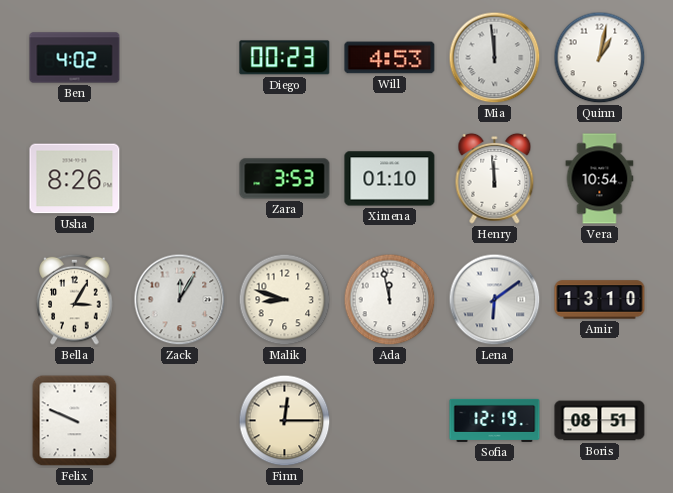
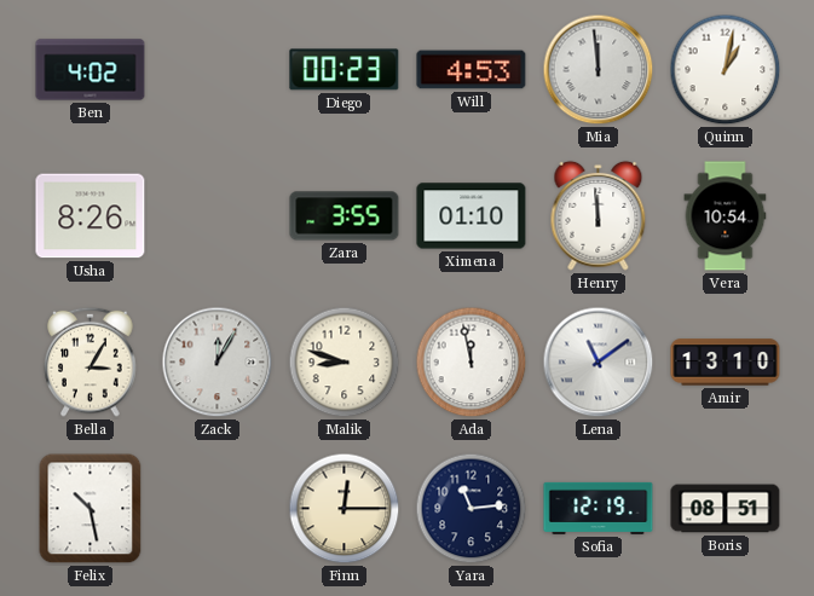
Zara: 3:53 -> 3:55
Lena: 6:09 -> 11:09
Felix: 9:49 -> 10:28
Yara: none -> 11:14
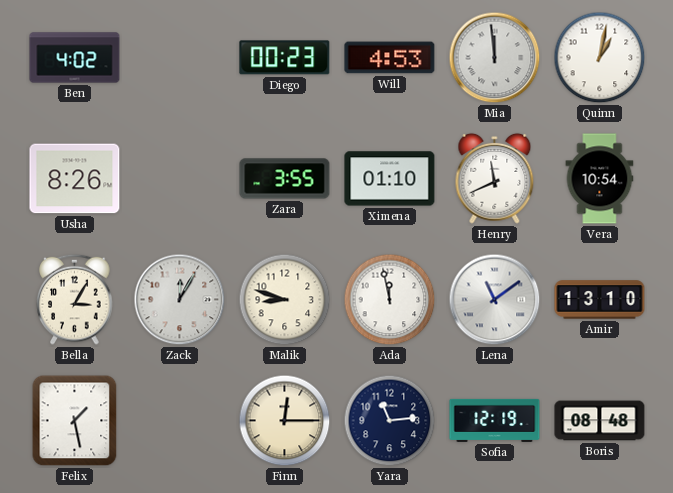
Henry: 11:59 -> 11:41
Felix: 10:28 -> 1:28
Boris: 08:51 -> 08:48
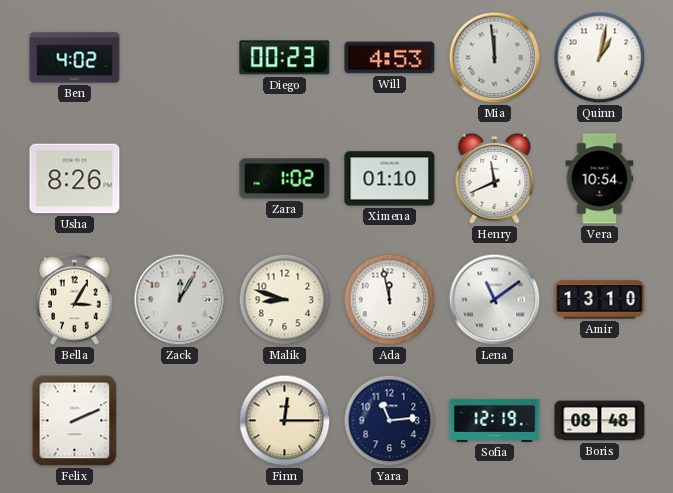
Zara: 3:55 -> 1:02
Felix: 1:28 -> 2:11
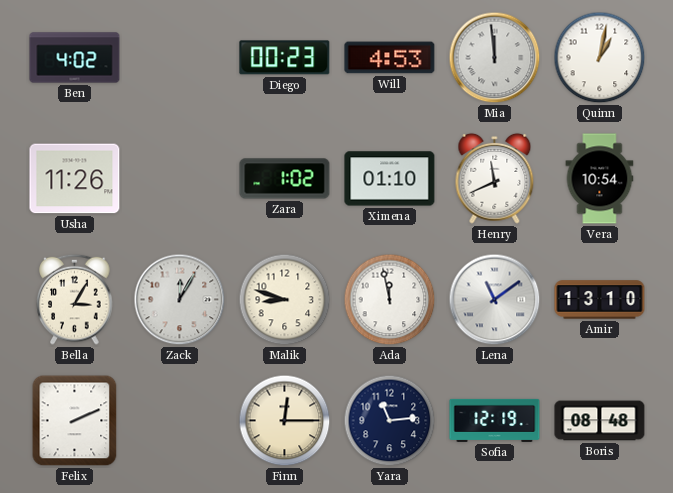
Usha: 8:26 -> 11:26
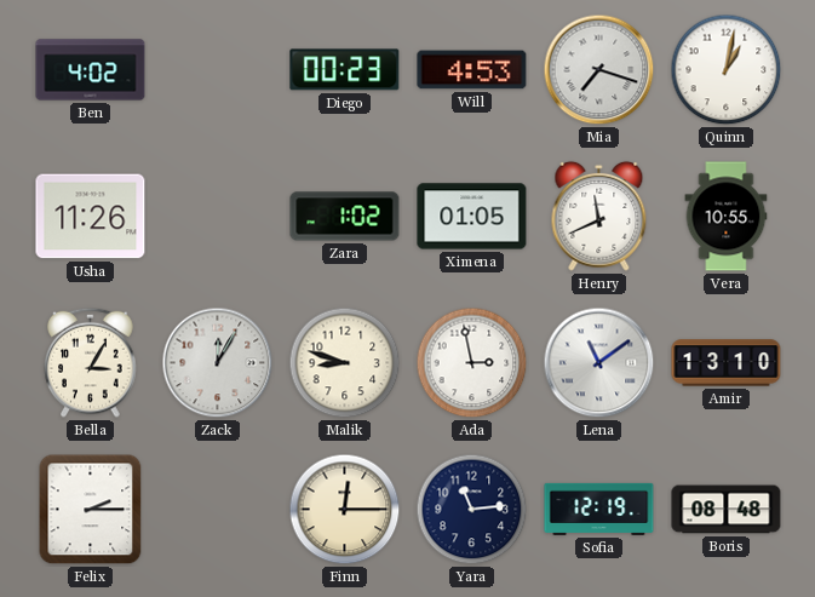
Mia: 11:59 -> 7:18
Ximena: 01:10 -> 01:05
Vera: 10:54 -> 10:55
Ada: 11:58 -> 2:58
Felix: 2:11 -> 2:15
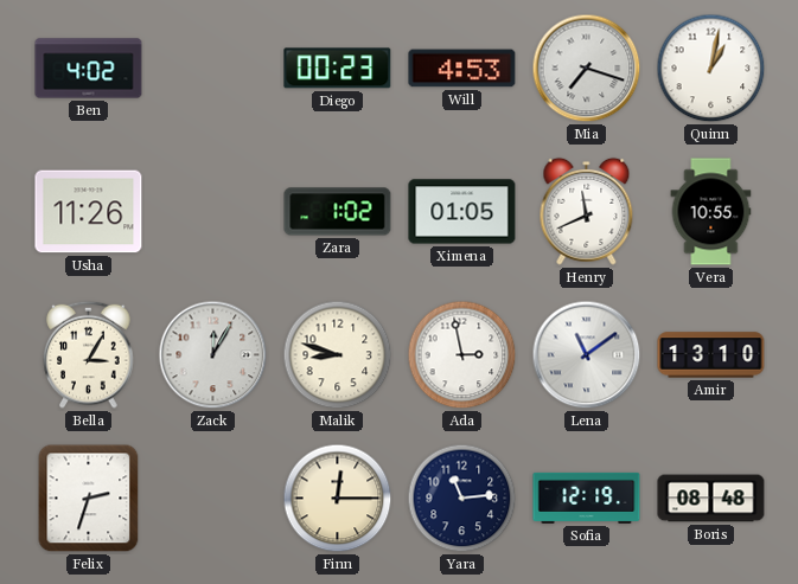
Felix: 2:15 -> 2:33
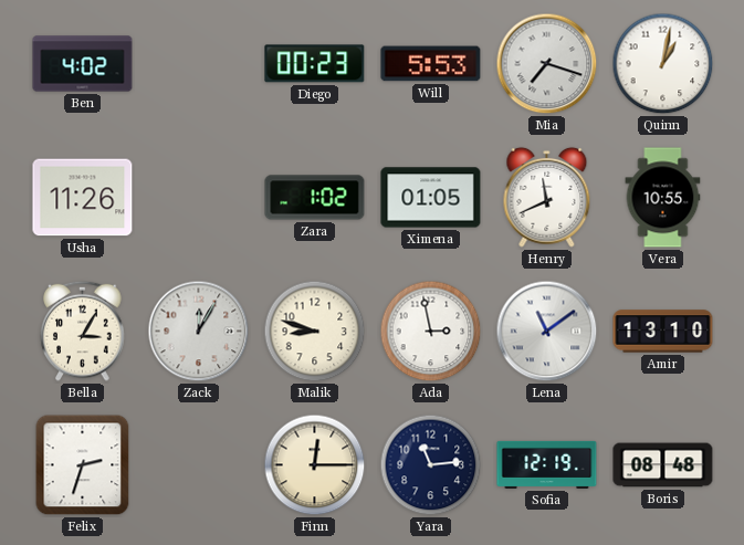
Will: 4:53 -> 5:53
